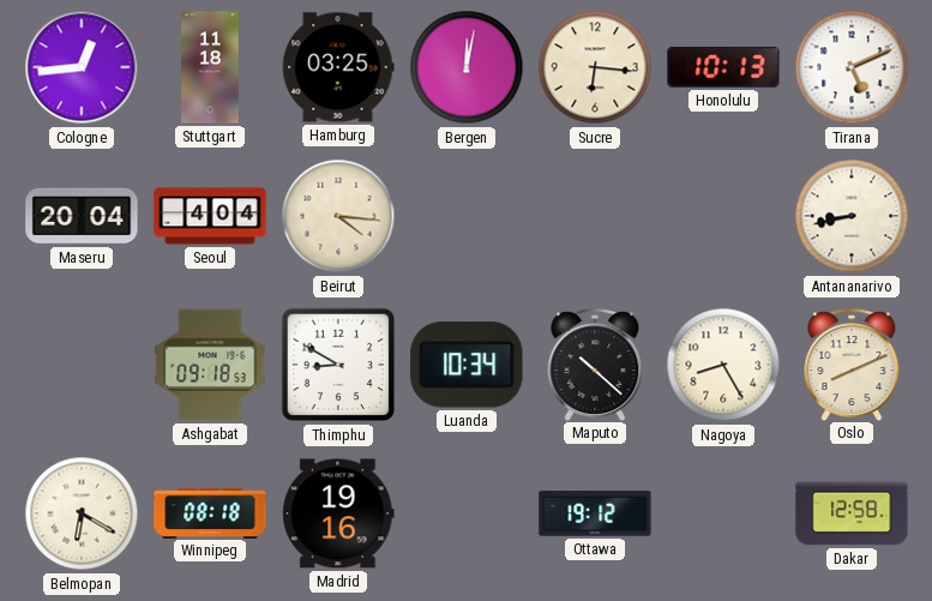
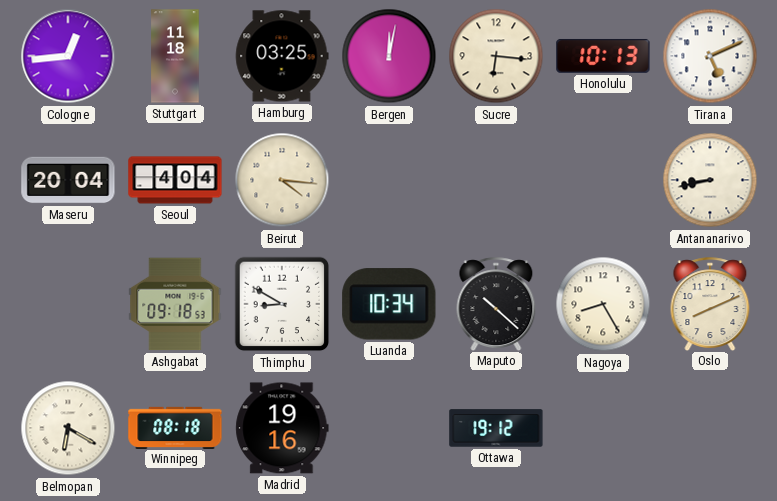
Dakar: 12:58 -> none
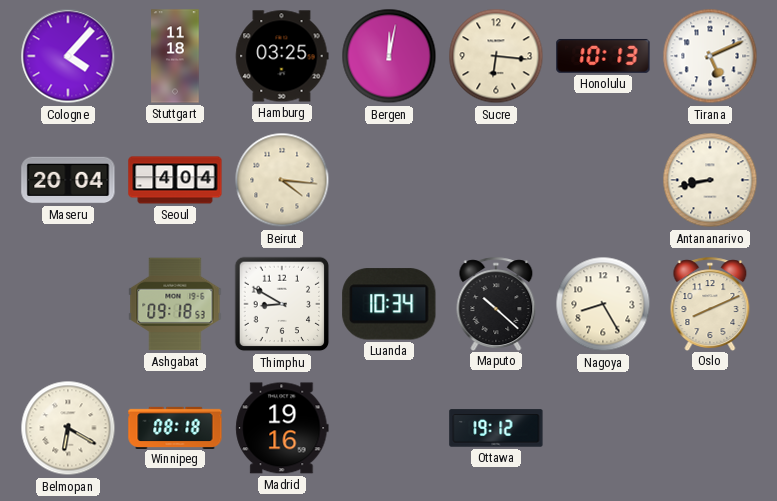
Cologne: 12:44 -> 4:07
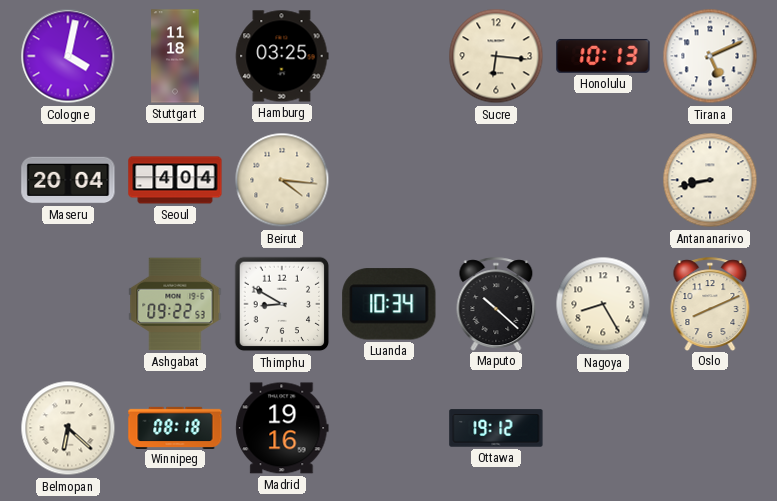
Cologne: 4:07 -> 4:02
Bergen: 12:02 -> none
Ashgabat: 09:18 -> 09:22
Belmopan: 6:20 -> 6:22
